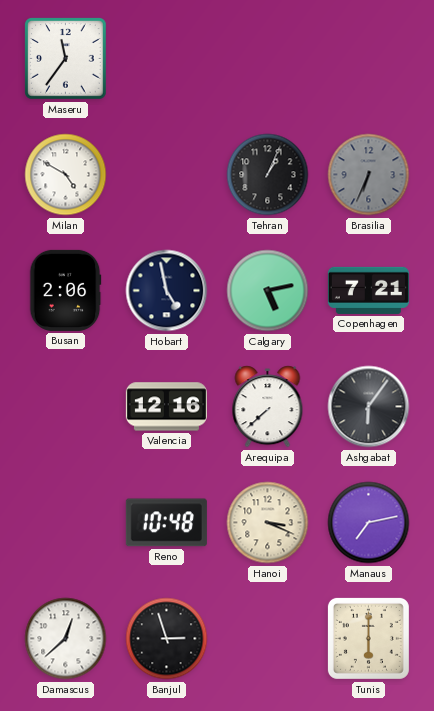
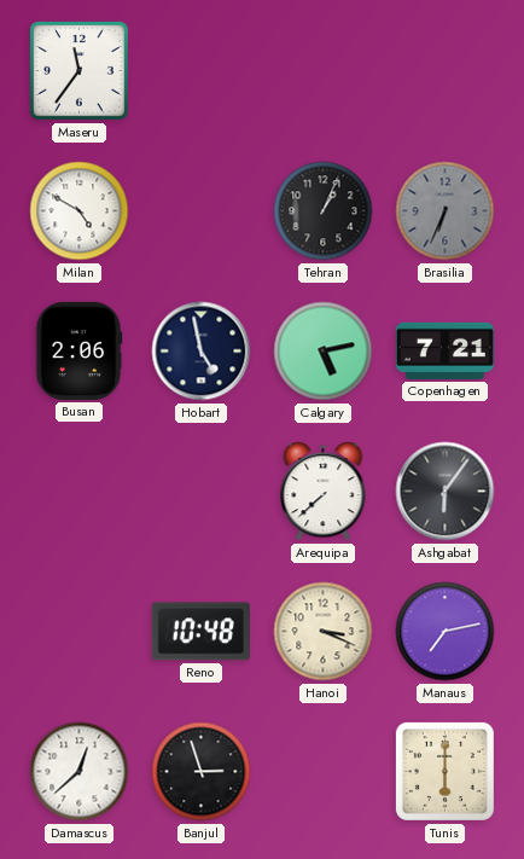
Valencia: 12:16 -> none
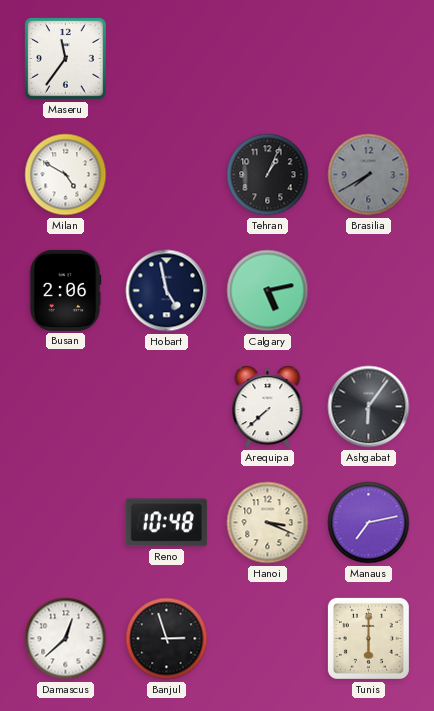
Brasilia: 6:34 -> 7:40
Copenhagen: 7:21 -> none
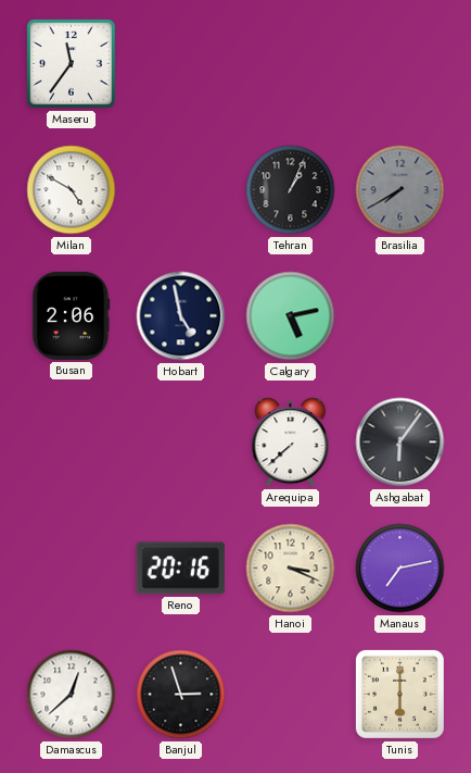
Reno: 10:48 -> 20:16
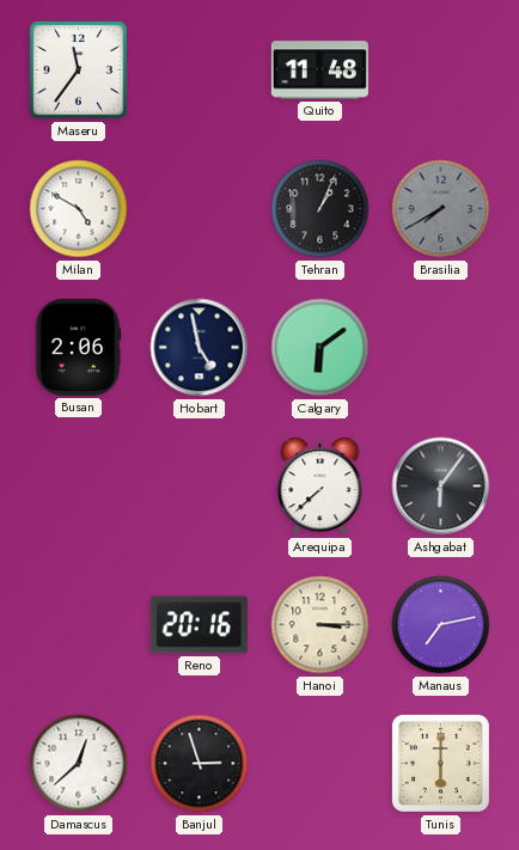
Quito: none -> 11:48
Calgary: 5:13 -> 6:09
Hanoi: 3:19 -> 3:15
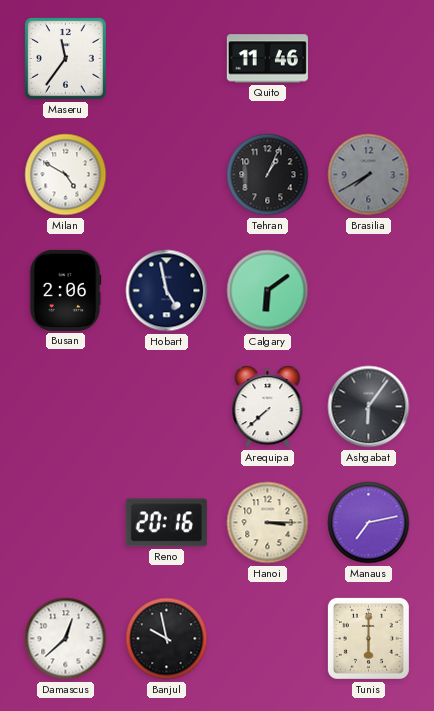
Quito: 11:48 -> 11:46
Banjul: 2:57 -> 9:58
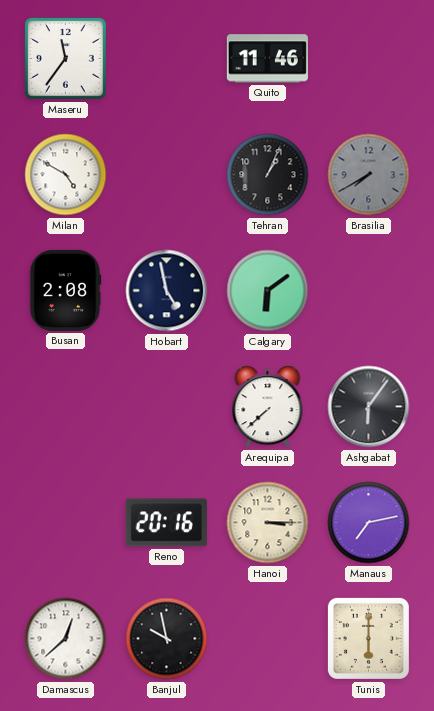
Busan: 2:06 -> 2:08
